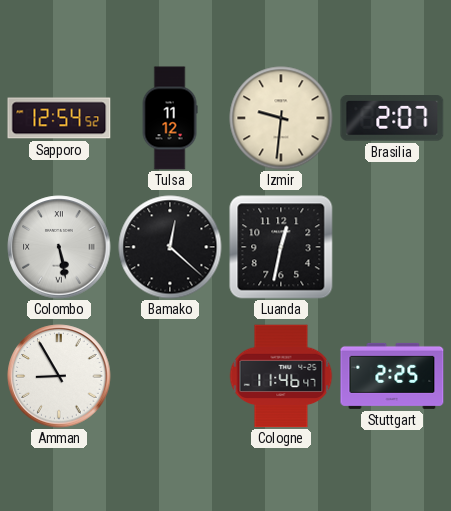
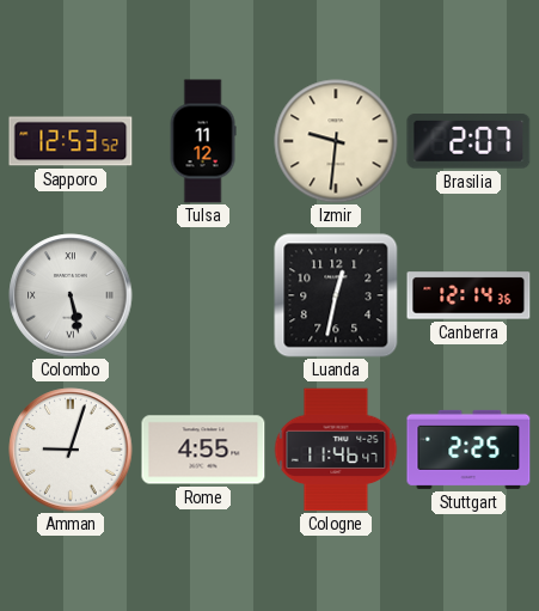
Sapporo: 12:54 -> 12:53
Bamako: 12:22 -> none
Canberra: none -> 12:14
Amman: 8:55 -> 9:03
Rome: none -> 4:55
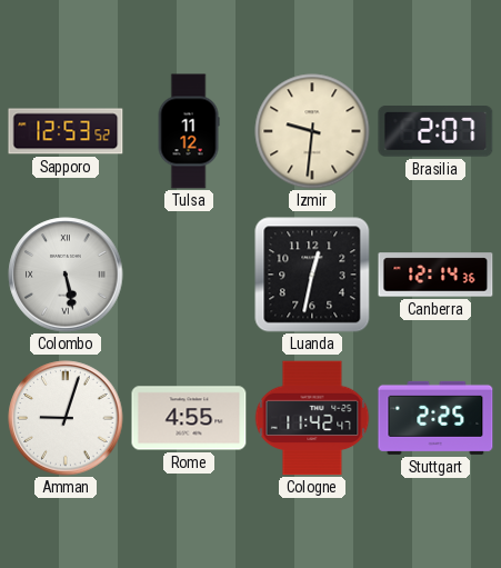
Cologne: 11:46 -> 11:42
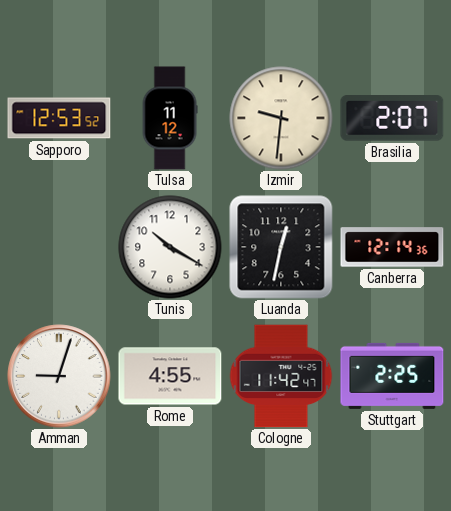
Colombo: 5:28 -> none
Tunis: none -> 10:20
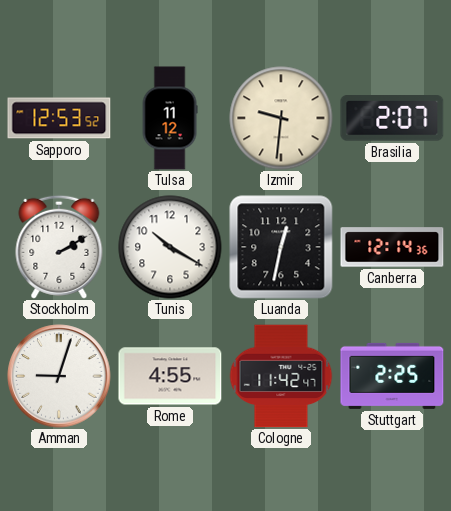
Stockholm: none -> 2:10
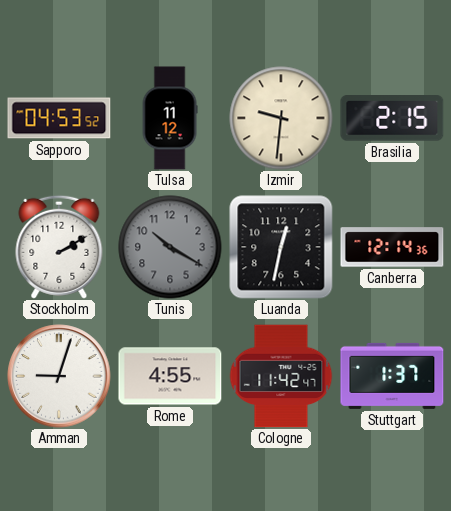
Sapporo: 12:53 -> 04:53
Brasilia: 2:07 -> 2:15
Tunis dial: white -> grey
Stuttgart: 2:25 -> 1:37
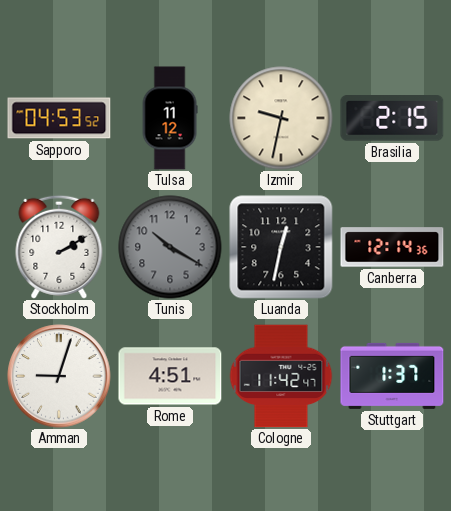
Izmir: 9:31 -> 9:32
Rome: 4:55 -> 4:51
